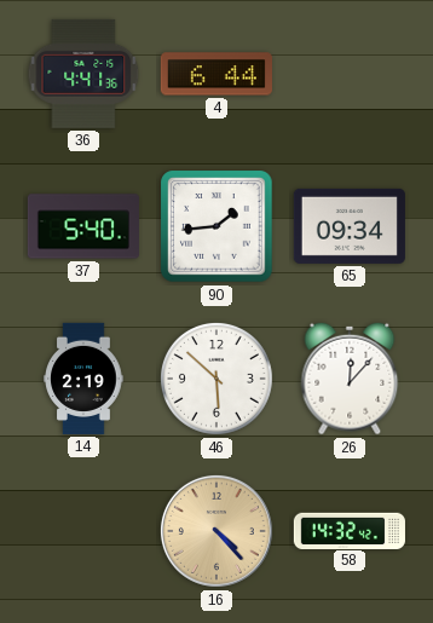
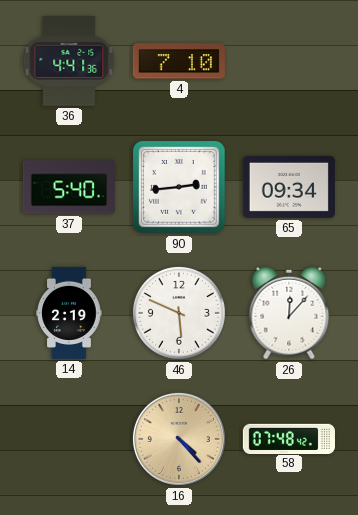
4: 6:44 -> 7:10
90: 1:44 -> 2:44
46: 5:52 -> 5:49
58: 14:32 -> 07:48
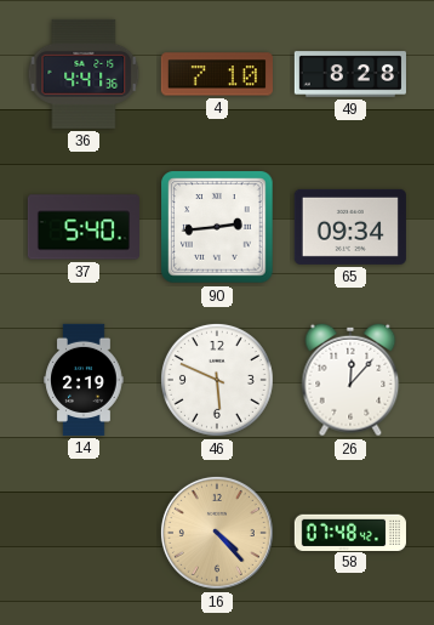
49: none -> 8:28
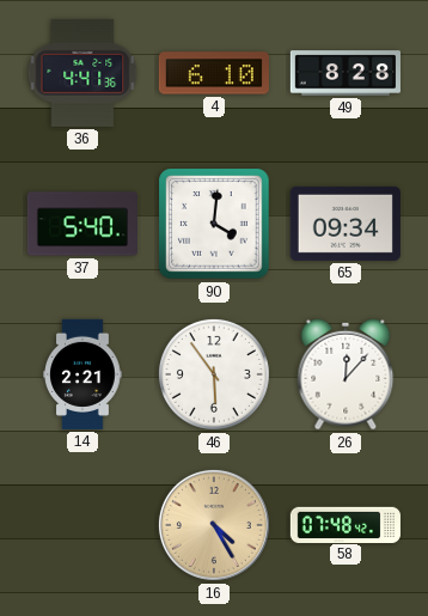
4: 7:10 -> 6:10
90: 2:44 -> 4:01
14: 2:19 -> 2:21
46: 5:49 -> 5:54
16: 4:23 -> 4:25
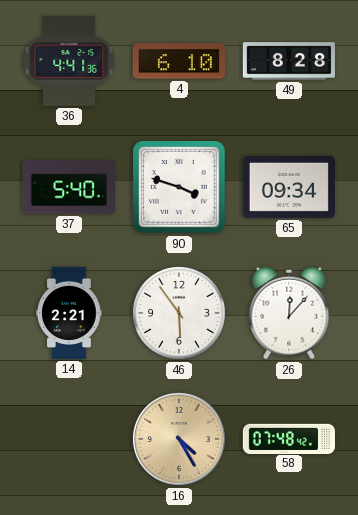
90: 4:01 -> 3:48
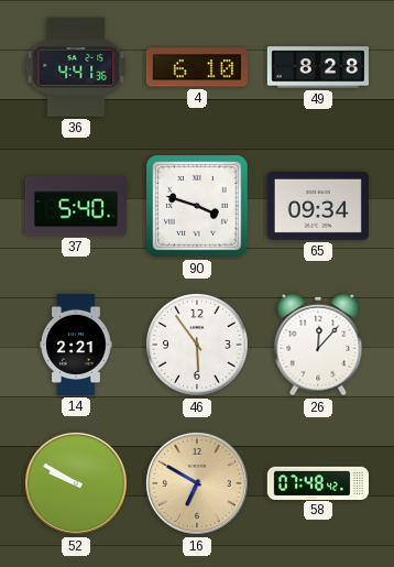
52: none -> 9:50
16: 4:25 -> 6:50
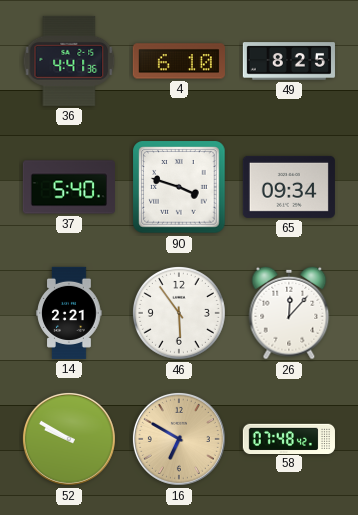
49: 8:28 -> 8:25
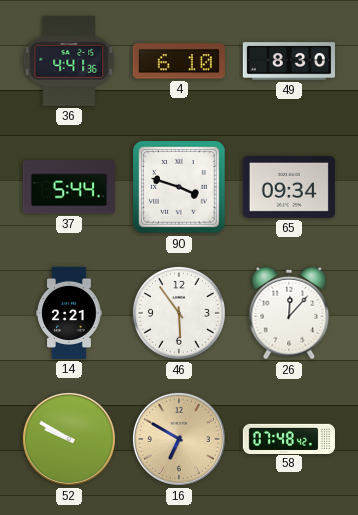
49: 8:25 -> 8:30
37: 5:40 -> 5:44
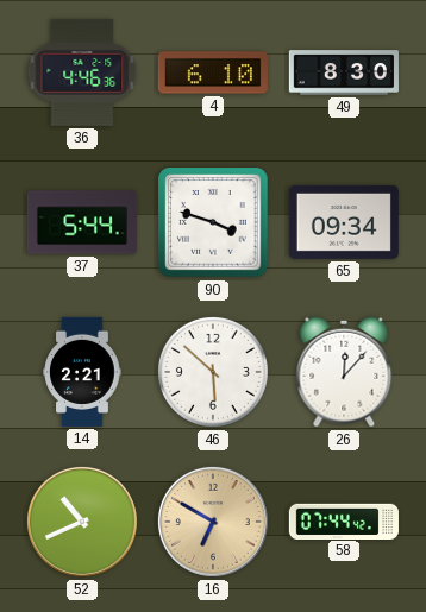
36: 4:41 -> 4:46
46: 5:54 -> 5:52
52: 9:50 -> 10:41
58: 07:48 -> 07:44
